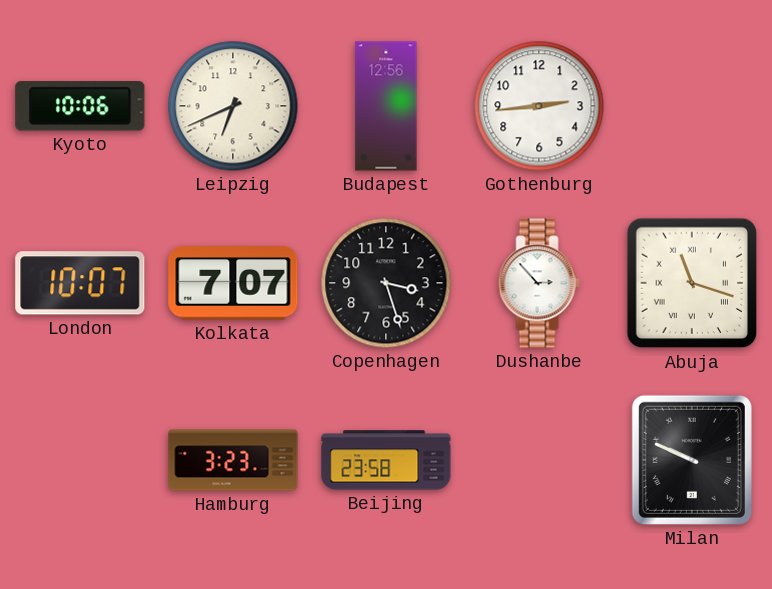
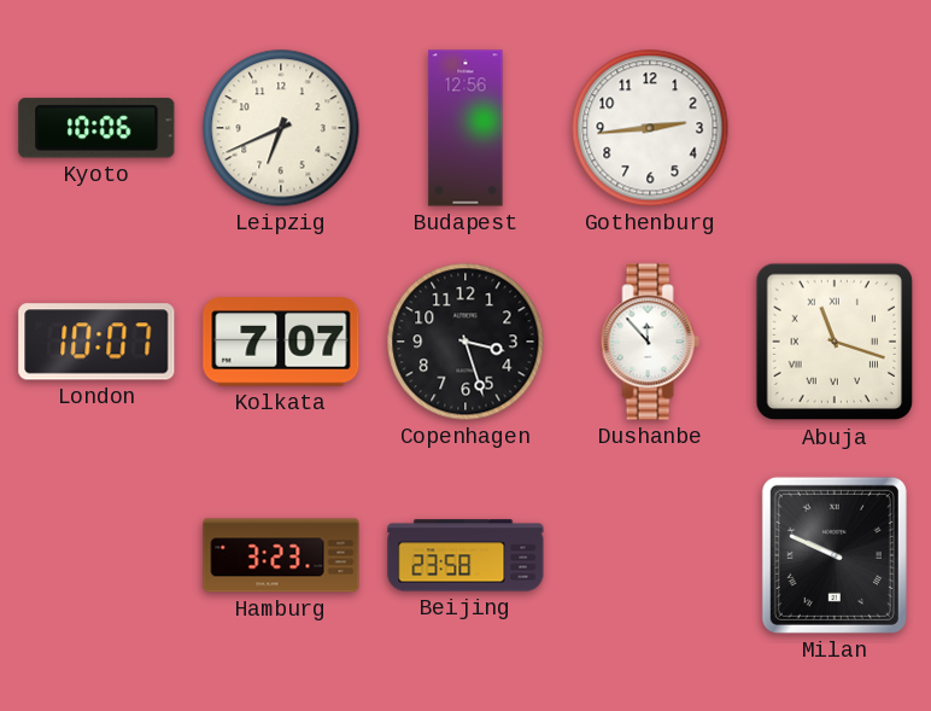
Dushanbe: 2:53 -> 11:53
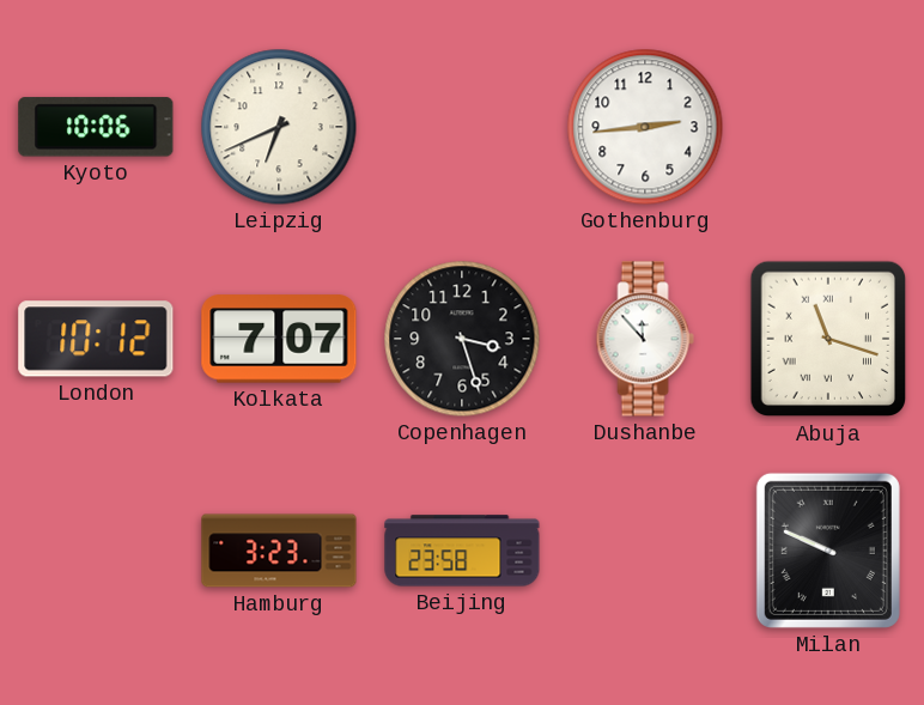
Budapest: 12:56 -> none
London: 10:07 -> 10:12
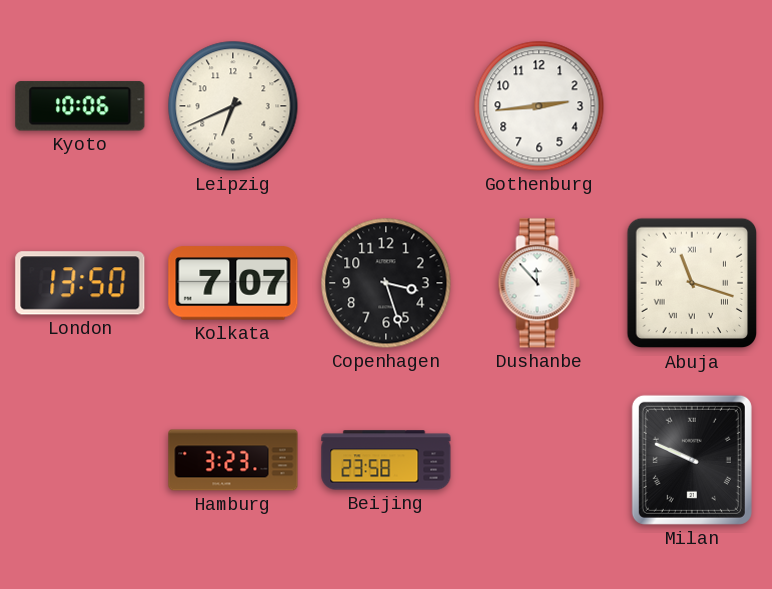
London: 10:12 -> 13:50
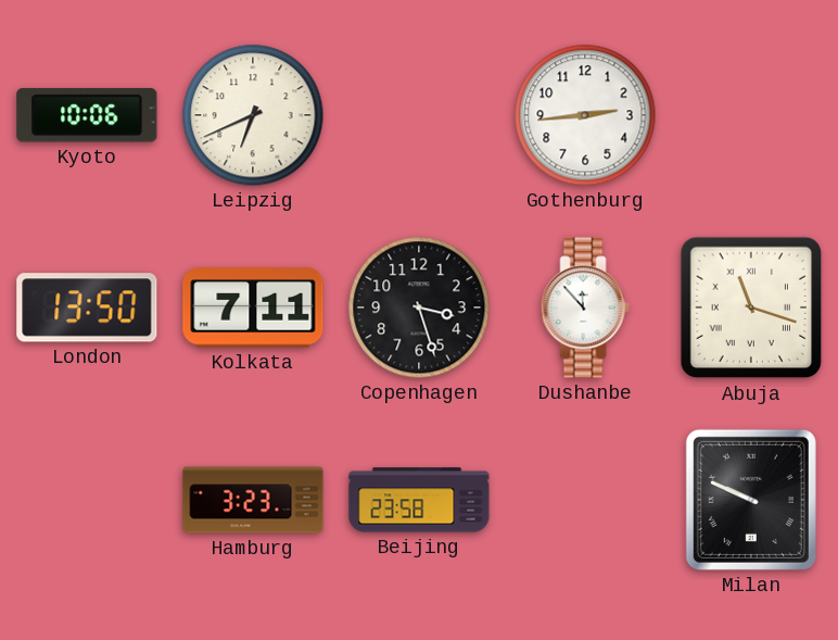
Kolkata: 7:07 -> 7:11
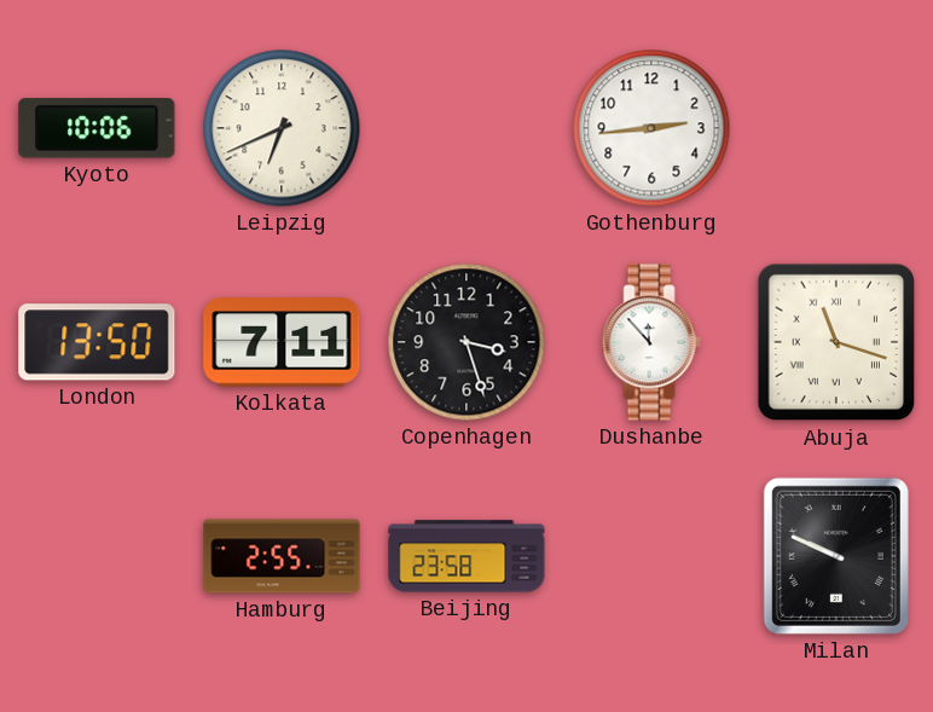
Hamburg: 3:23 -> 2:55
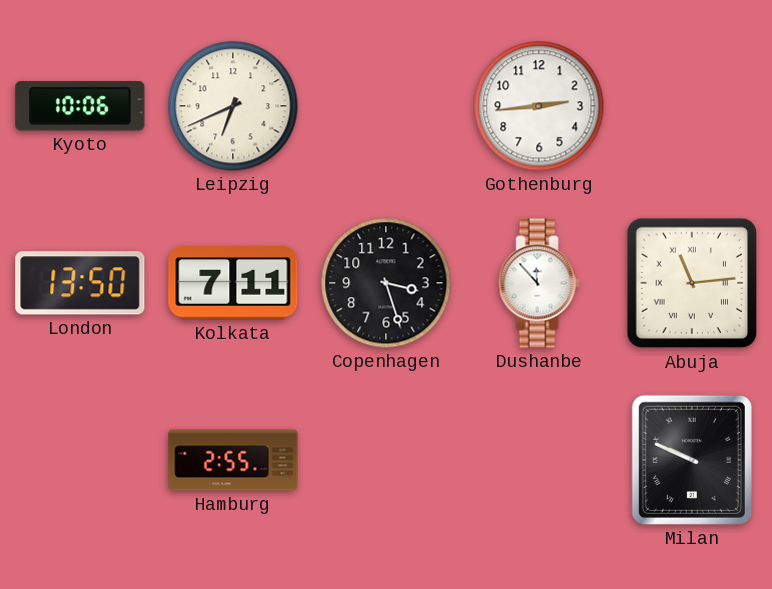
Abuja: 11:18 -> 11:14
Beijing: 23:58 -> none
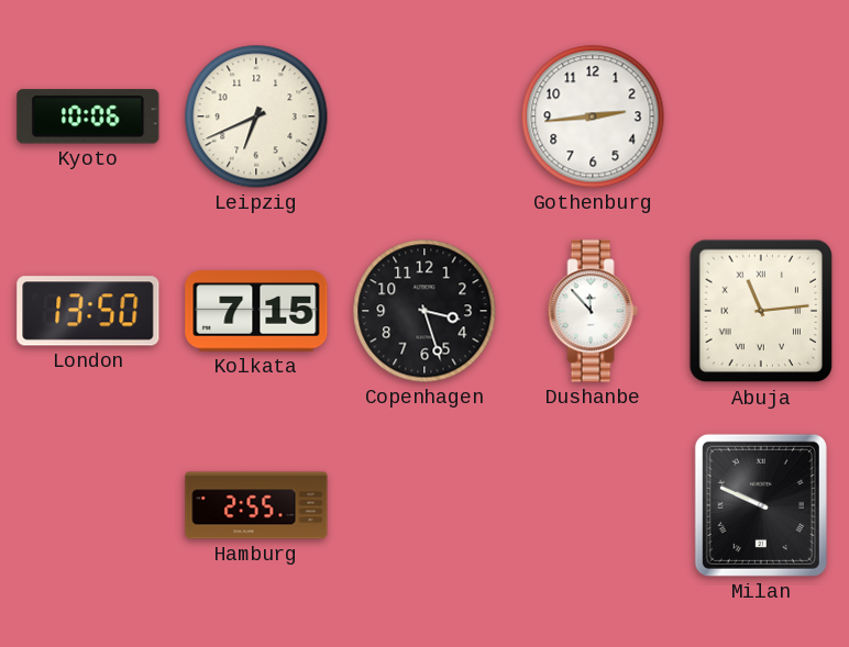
Kolkata: 7:11 -> 7:15
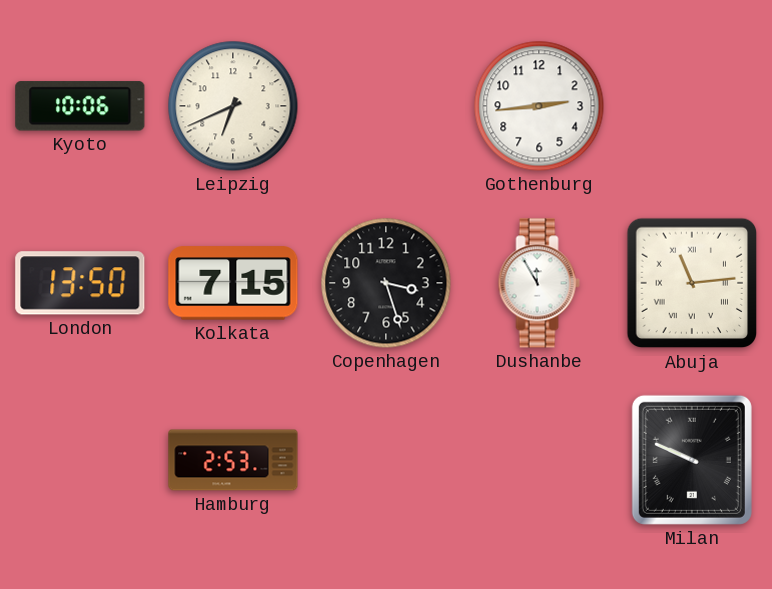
Dushanbe: 11:53 -> 11:55
Hamburg: 2:55 -> 2:53
